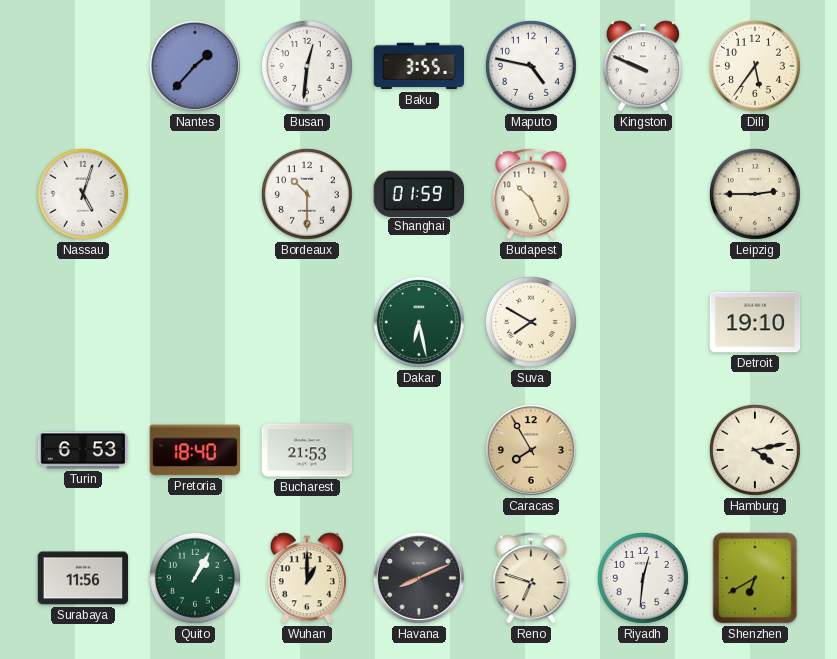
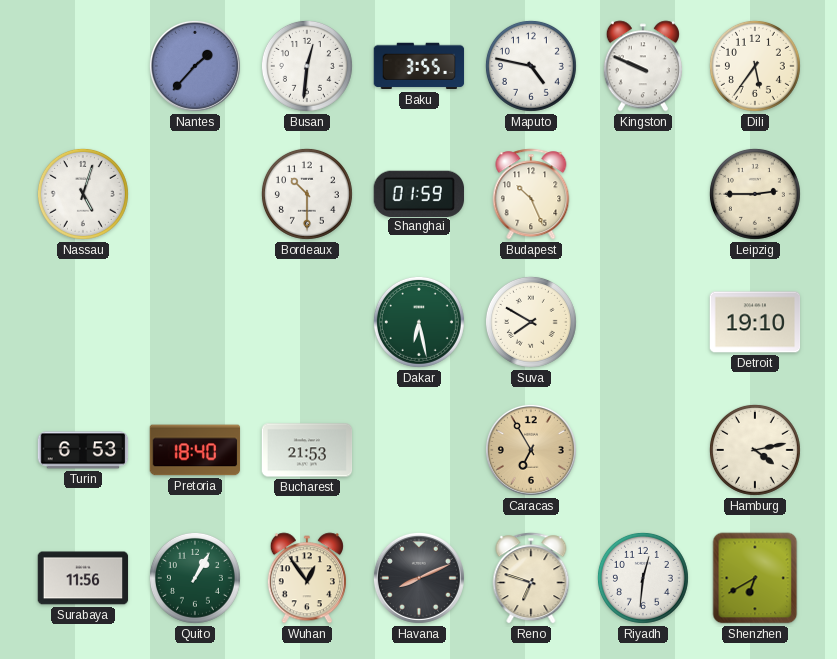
Caracas: 7:55 -> 6:55
Wuhan: 1:00 -> 12:54
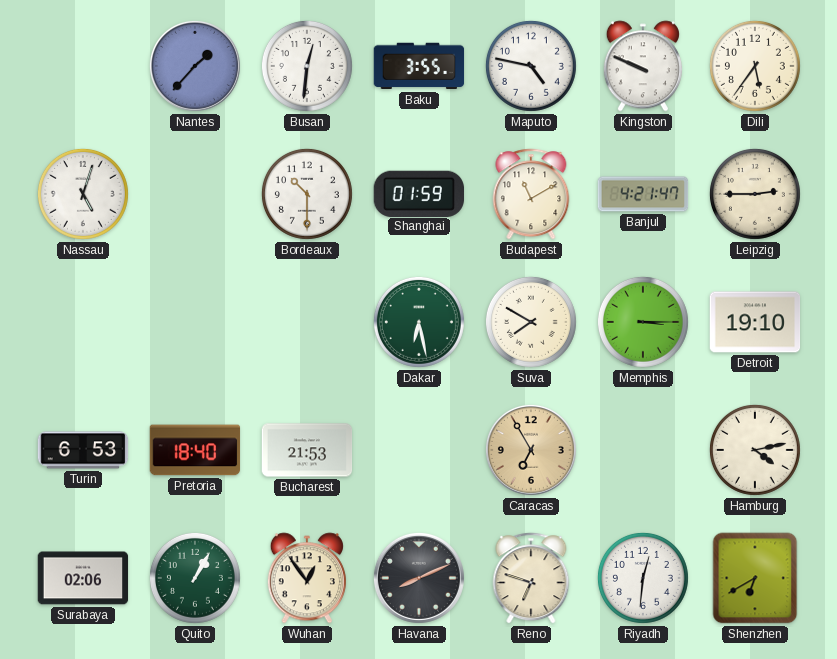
Budapest: 10:26 -> 11:10
Banjul: none -> 4:21
Memphis: none -> 3:15
Surabaya: 11:56 -> 02:06
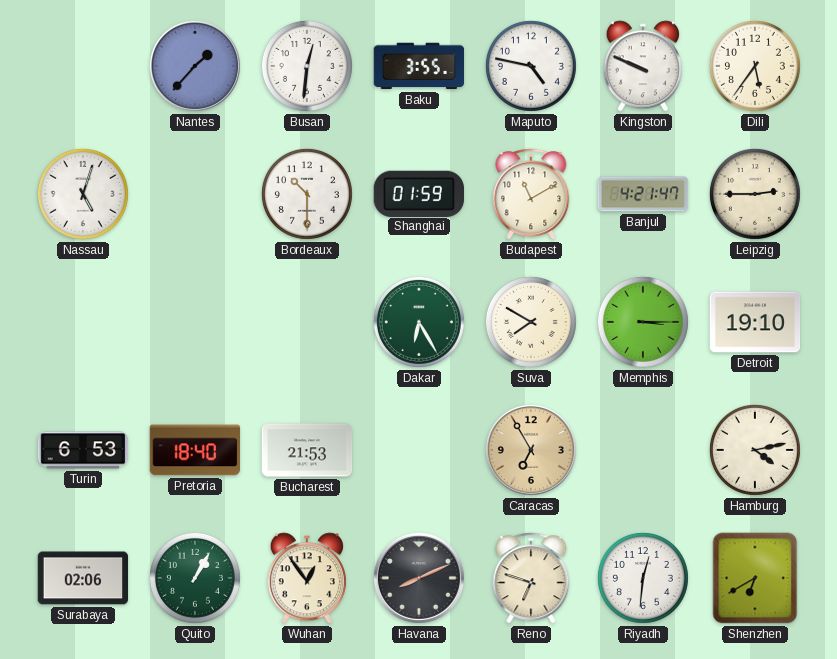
Dakar: 6:28 -> 6:25
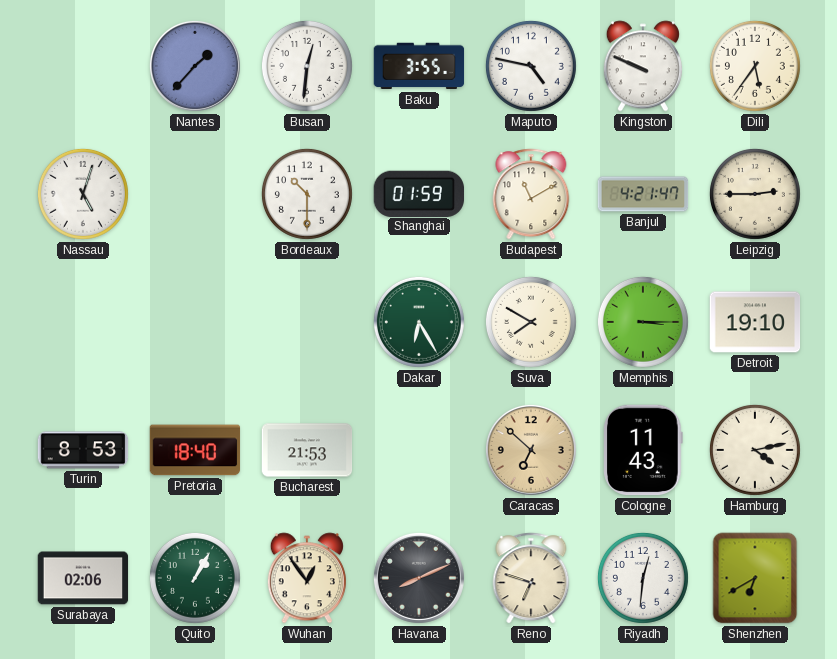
Turin: 6:53 -> 8:53
Caracas: 6:55 -> 6:52
Cologne: none -> 11:43
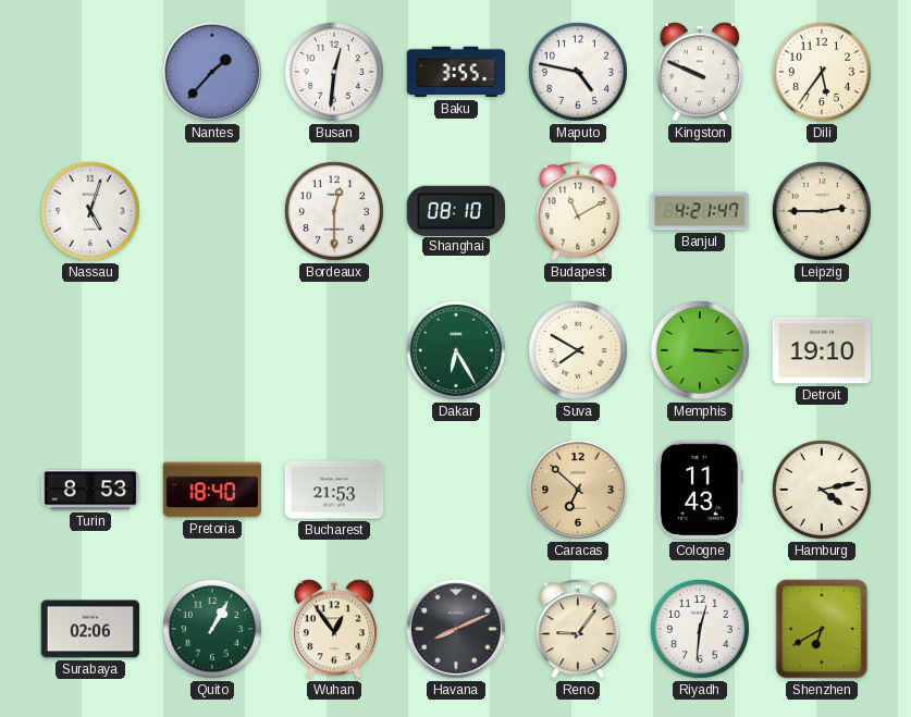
Bordeaux: 10:30 -> 12:30
Shanghai: 01:59 -> 08:10
Reno: 6:48 -> 9:06
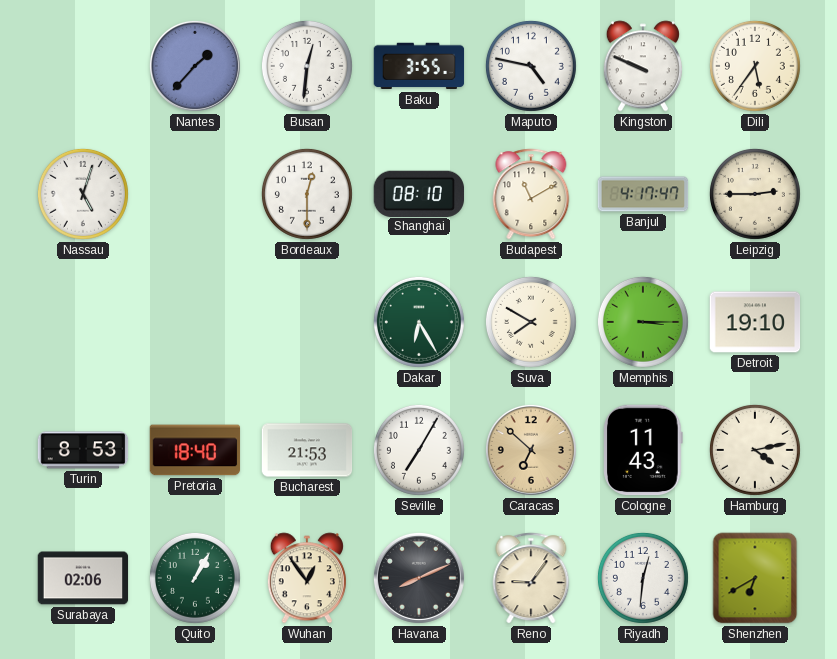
Banjul: 4:21 -> 4:17
Seville: none -> 7:05
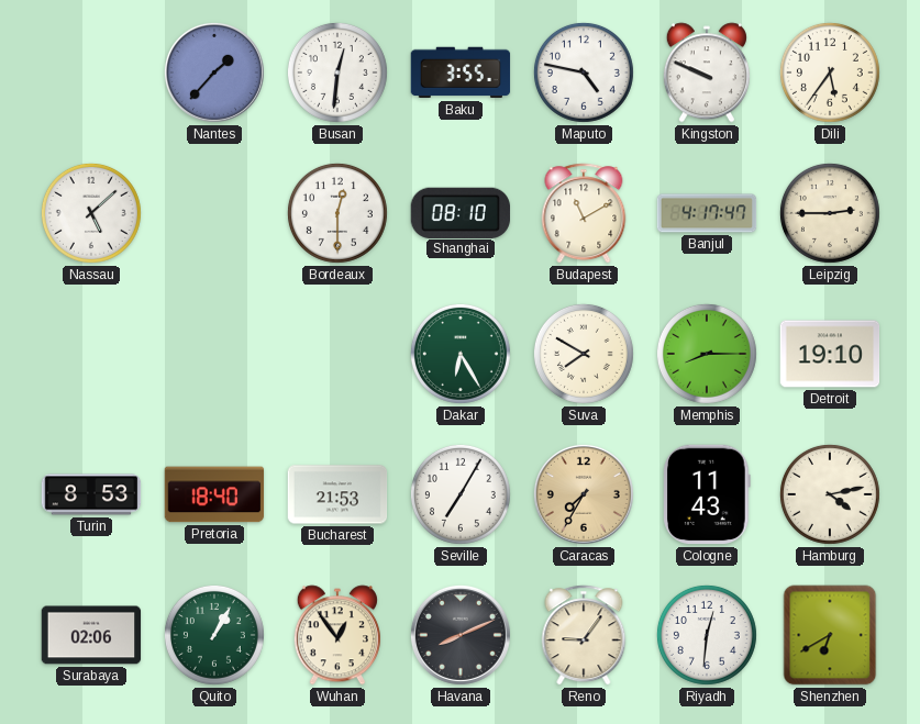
Nassau: 5:03 -> 5:08
Memphis: 3:15 -> 8:15
Caracas: 6:52 -> 7:35
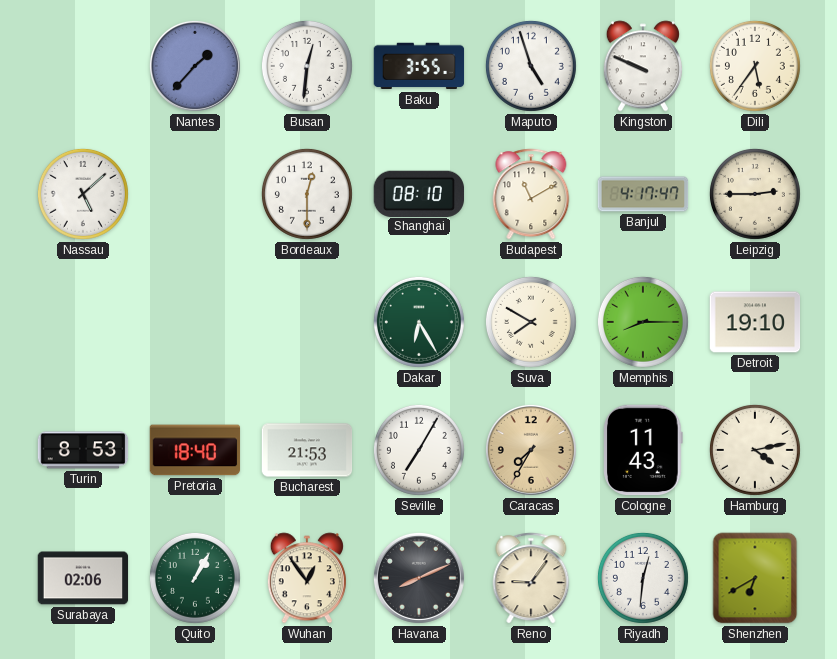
Maputo: 4:47 -> 4:57
